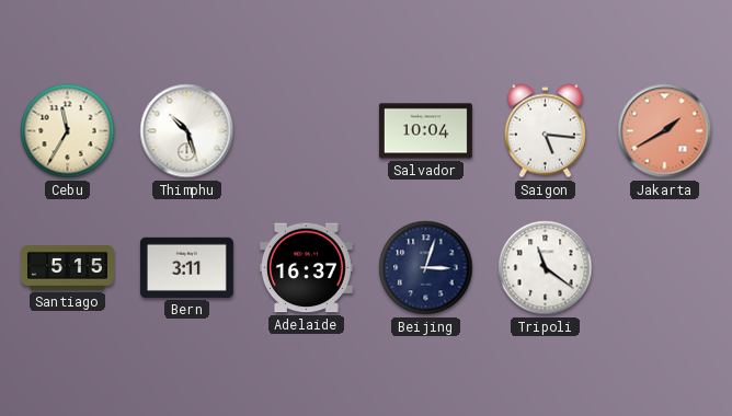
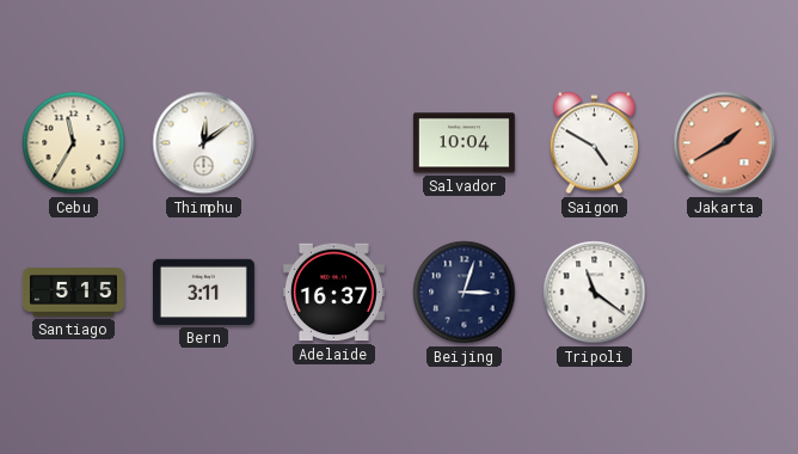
Thimphu: 10:27 -> 12:09
Saigon: 5:16 -> 4:50
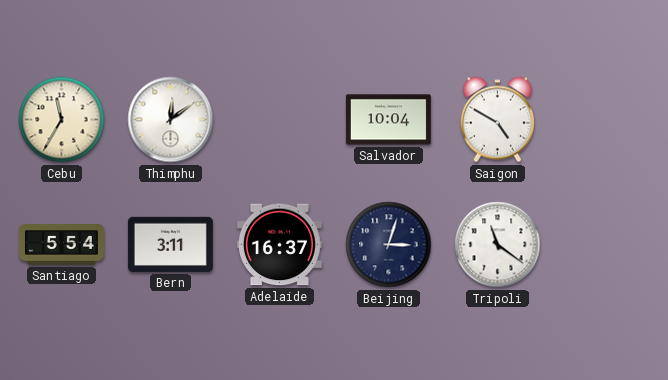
Jakarta: 1:40 -> none
Santiago: 5:15 -> 5:54
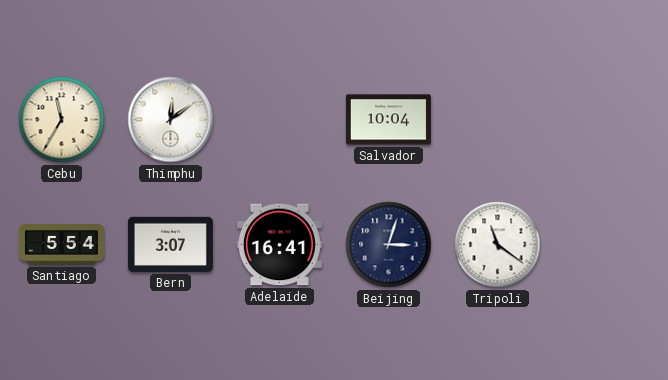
Saigon: 4:50 -> none
Bern: 3:11 -> 3:07
Adelaide: 16:37 -> 16:41
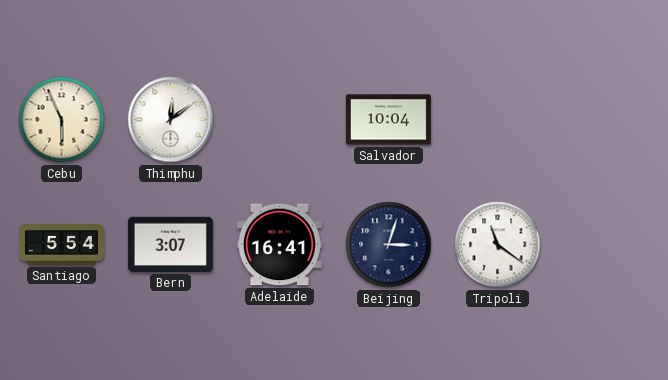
Cebu: 11:35 -> 5:56
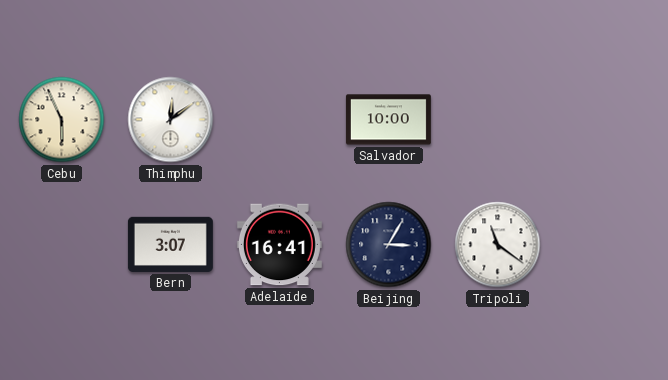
Salvador: 10:04 -> 10:00
Santiago: 5:54 -> none
Beijing: 3:03 -> 3:05
